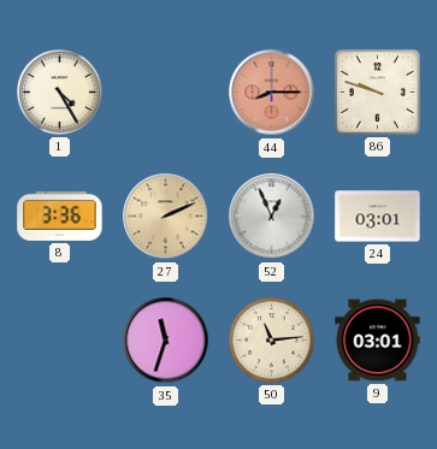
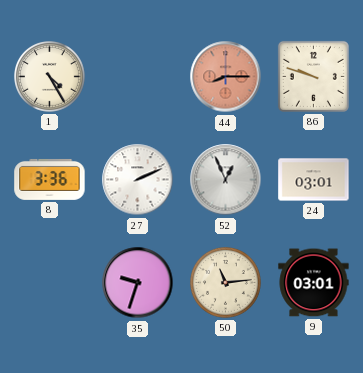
27 dial: champagne -> white
35: 11:33 -> 9:33
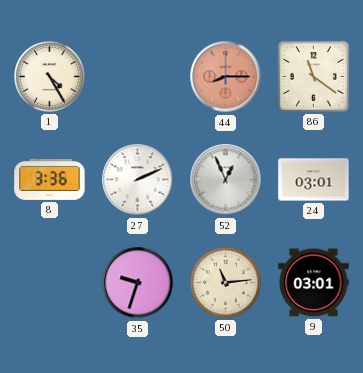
86: 9:48 -> 11:21
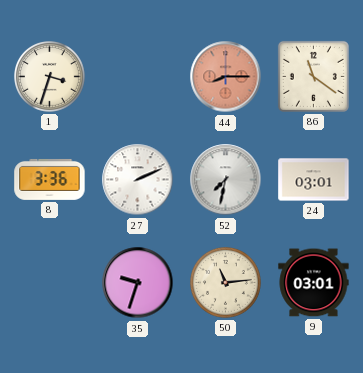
1: 4:25 -> 3:33
52: 12:56 -> 7:32
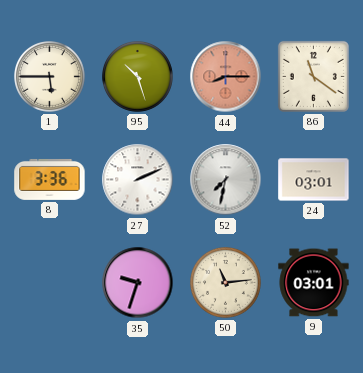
1: 3:33 -> 5:45
95: none -> 10:27
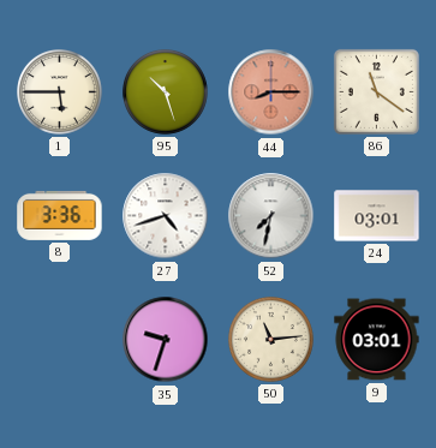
27: 2:11 -> 4:42
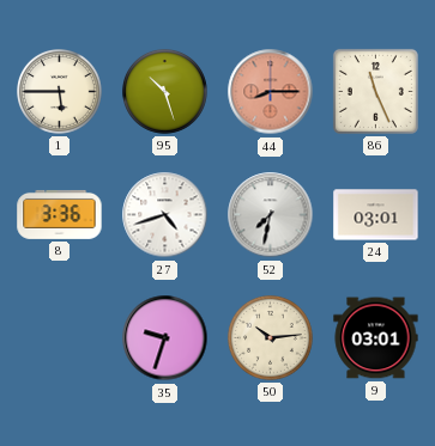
86: 11:21 -> 11:26
50: 11:14 -> 10:14
